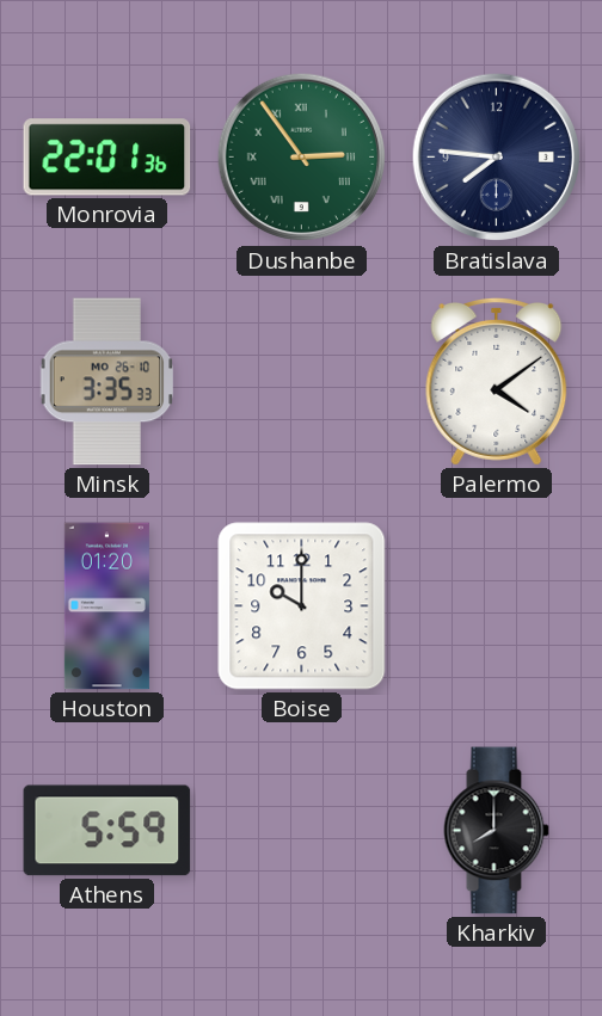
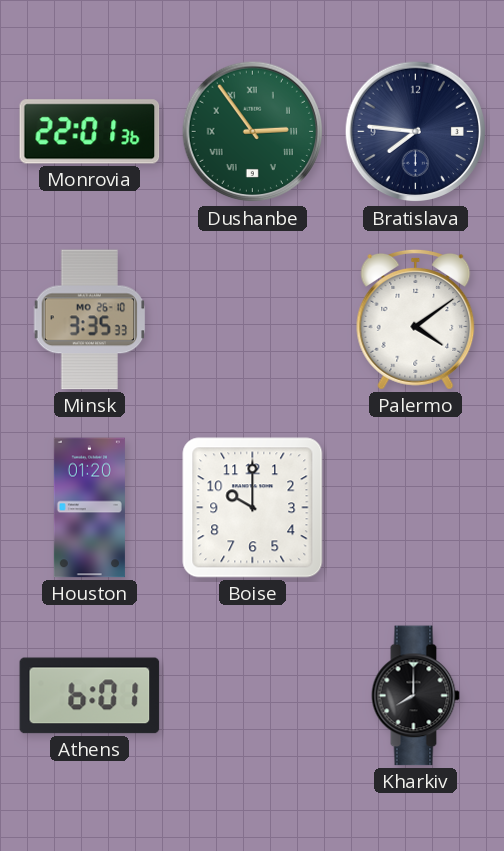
Athens: 5:59 -> 6:01
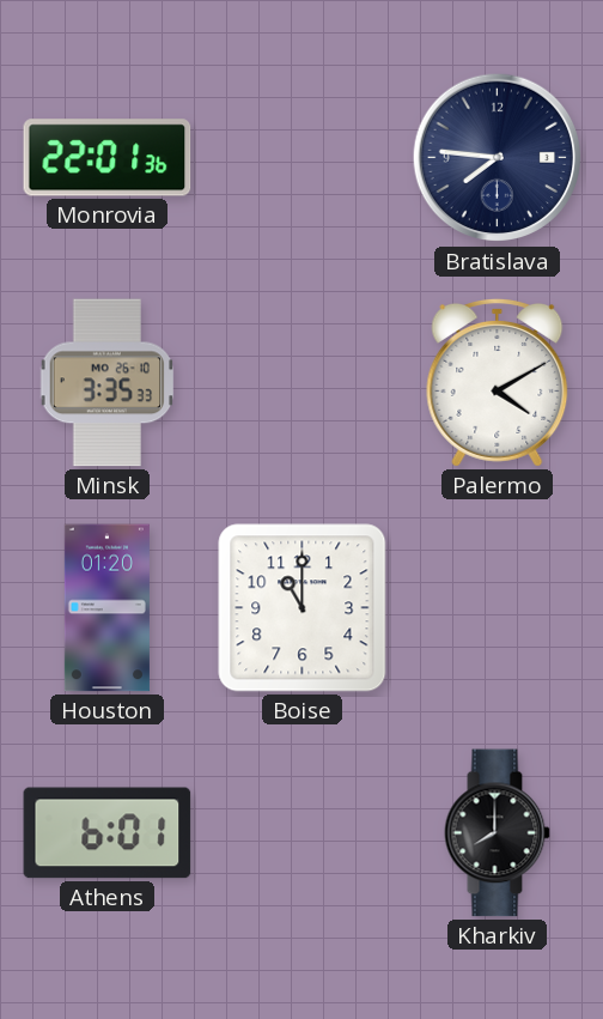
Dushanbe: 2:54 -> none
Palermo: 4:09 -> 4:10
Boise: 10:00 -> 11:00
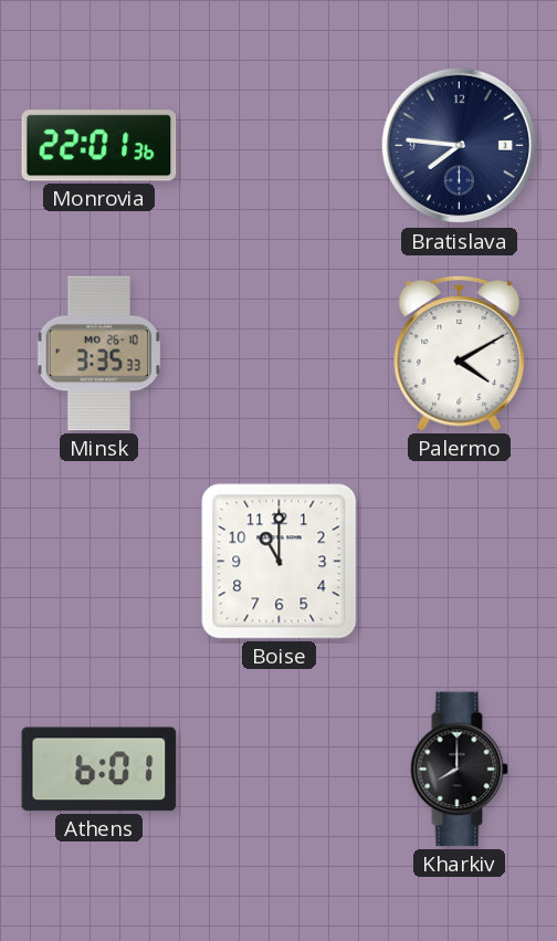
Houston: 01:20 -> none
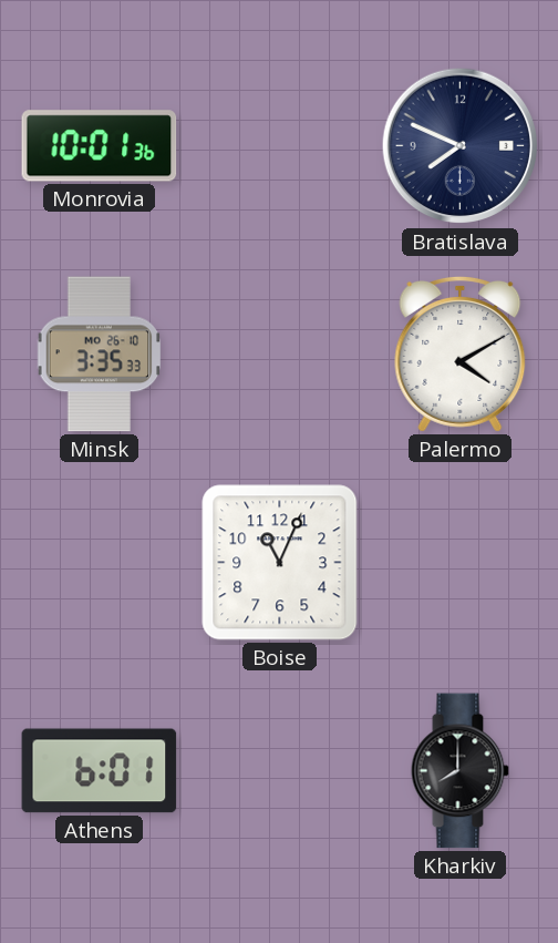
Monrovia: 22:01 -> 10:01
Bratislava: 7:46 -> 7:49
Boise: 11:00 -> 11:04
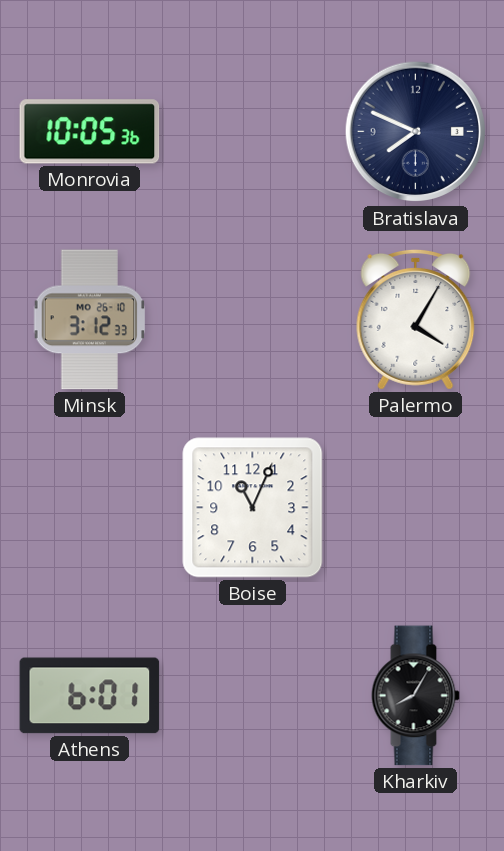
Monrovia: 10:01 -> 10:05
Minsk: 3:35 -> 3:12
Palermo: 4:10 -> 4:05
Kharkiv: 8:00 -> 8:05
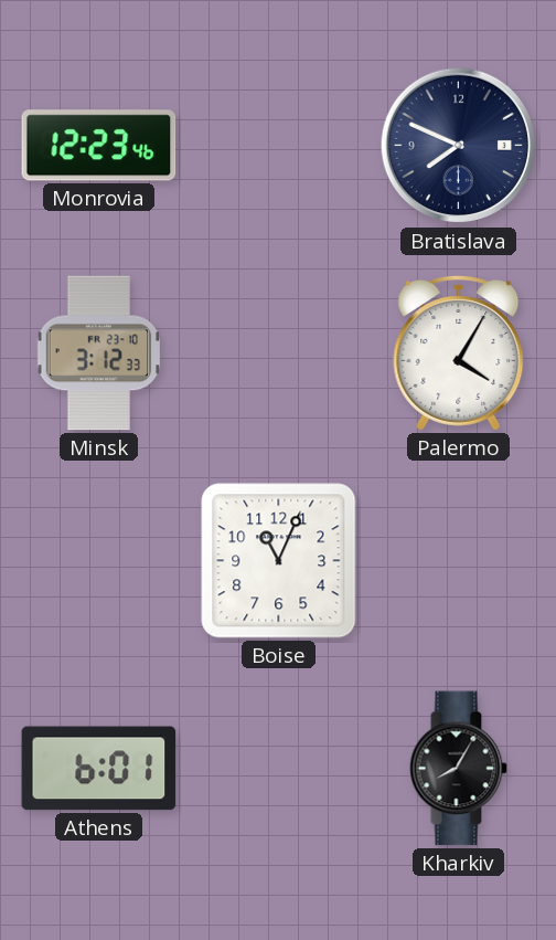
Monrovia: 10:05 -> 12:23
Minsk date: MO 26-10 -> FR 23-10
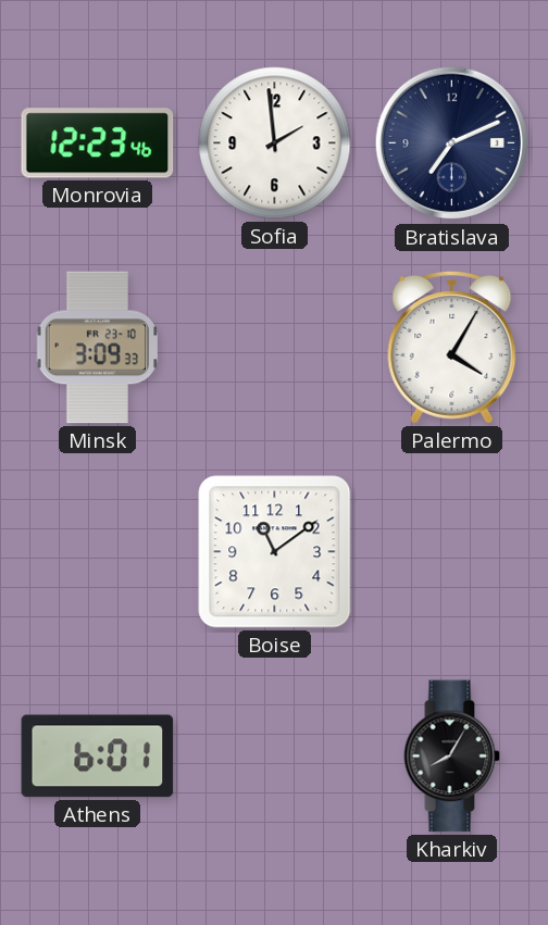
Sofia: none -> 1:59
Bratislava: 7:49 -> 7:11
Minsk: 3:12 -> 3:09
Boise: 11:04 -> 11:09
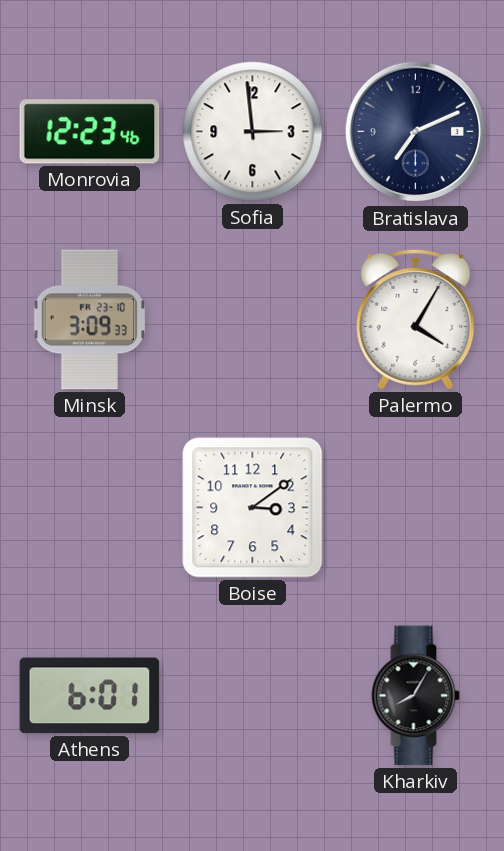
Sofia: 1:59 -> 2:59
Boise: 11:09 -> 3:09
